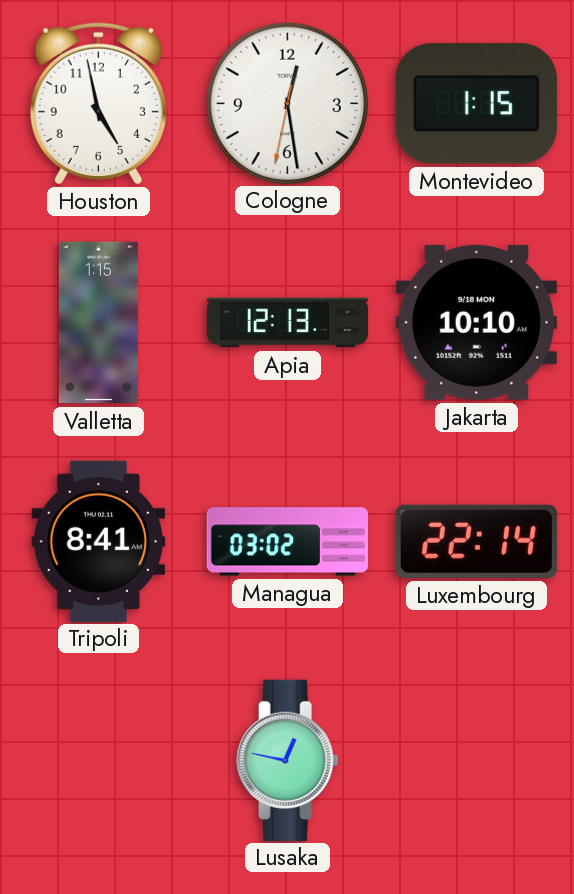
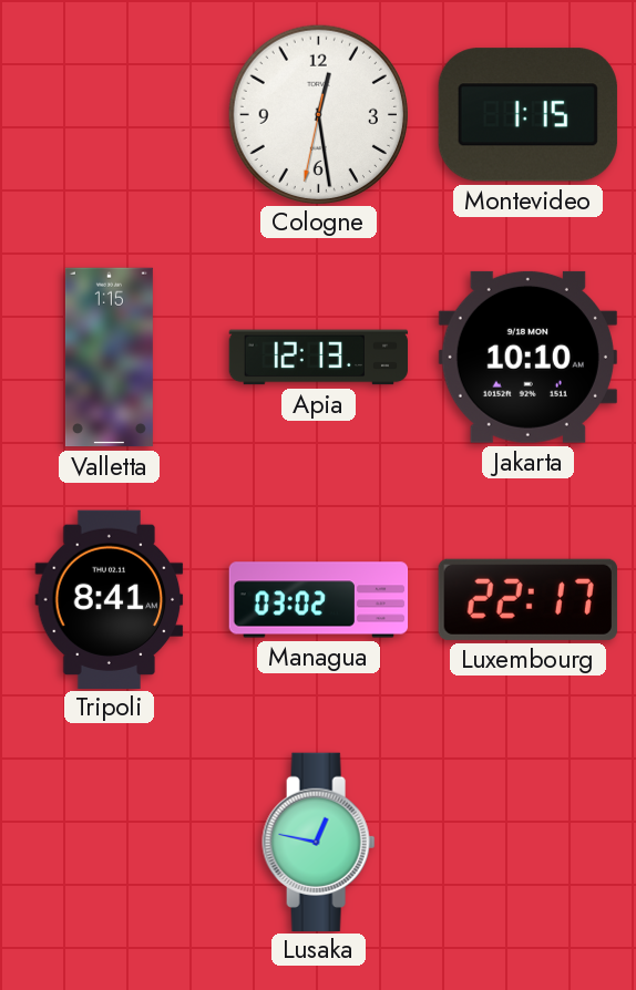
Houston: 4:58 -> none
Luxembourg: 22:14 -> 22:17
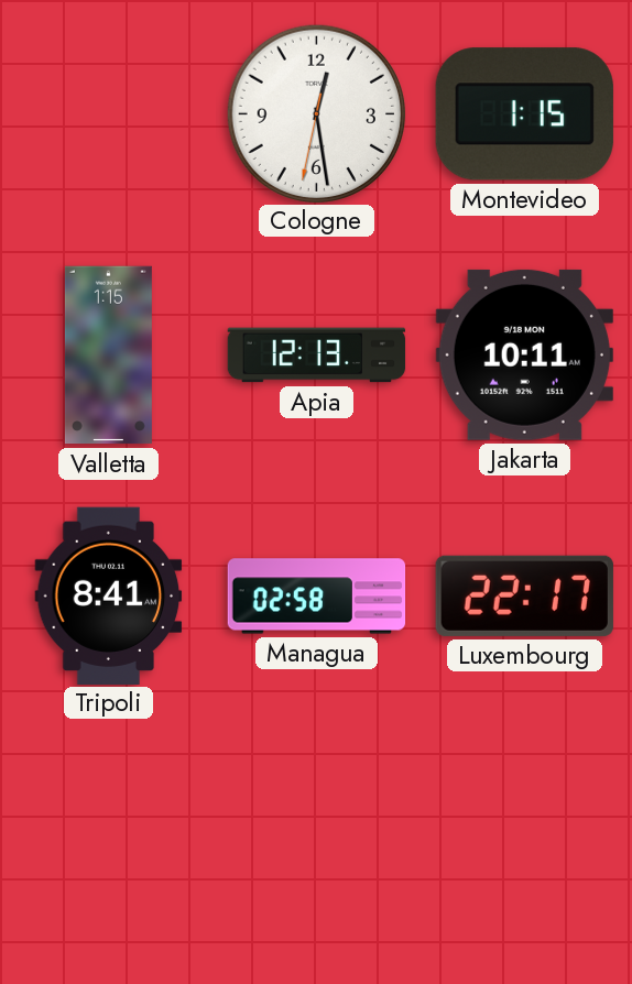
Jakarta: 10:10 -> 10:11
Managua: 03:02 -> 02:58
Lusaka: 12:47 -> none
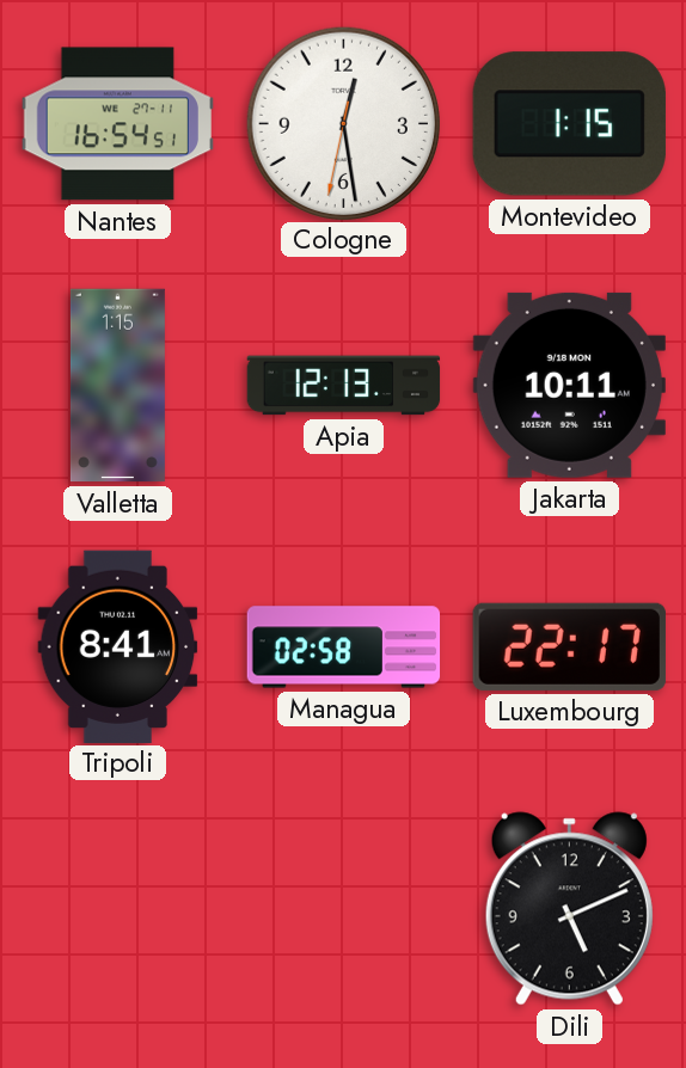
Nantes: none -> 16:54
Dili: none -> 5:11
